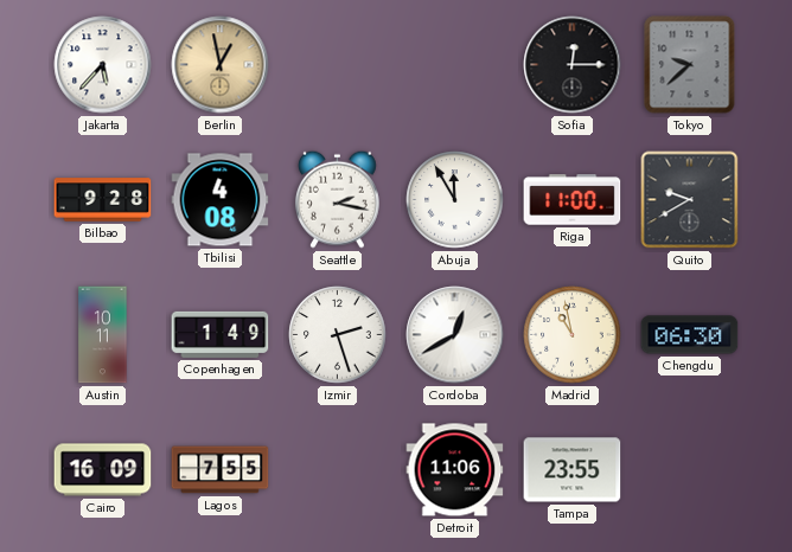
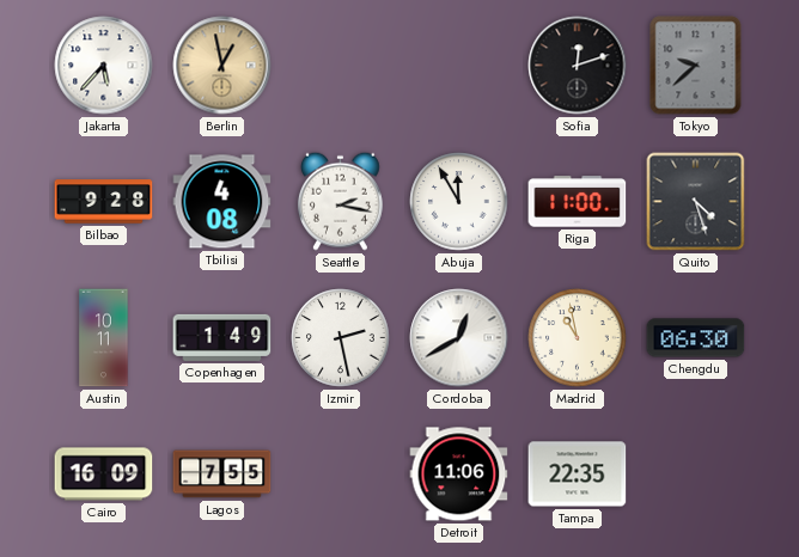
Sofia: 12:15 -> 12:12
Quito: 9:40 -> 4:27
Izmir: 2:27 -> 2:28
Tampa: 23:55 -> 22:35
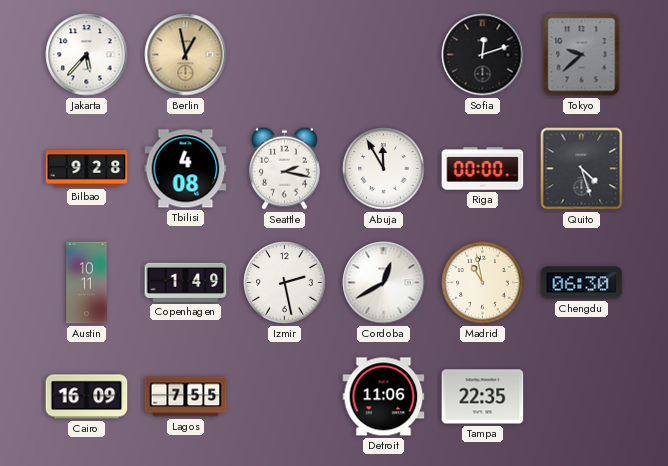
Riga: 11:00 -> 00:00
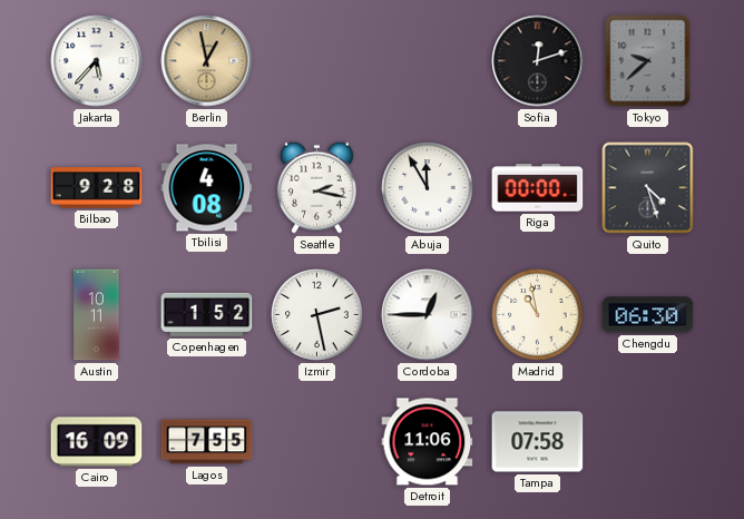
Copenhagen: 1:49 -> 1:52
Cordoba: 12:40 -> 12:45
Tampa: 22:35 -> 07:58
